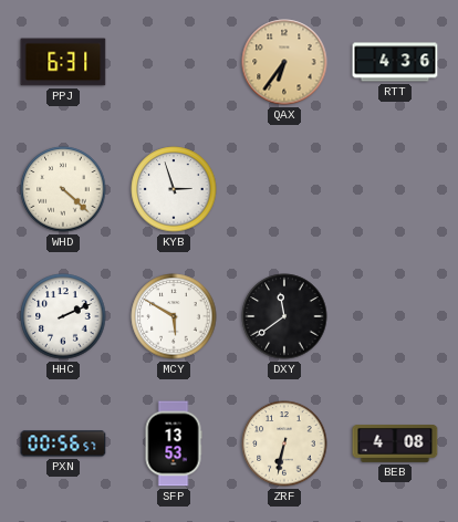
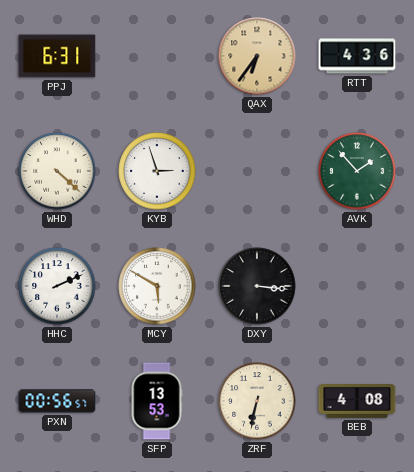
AVK: none -> 1:53
DXY: 11:39 -> 3:16
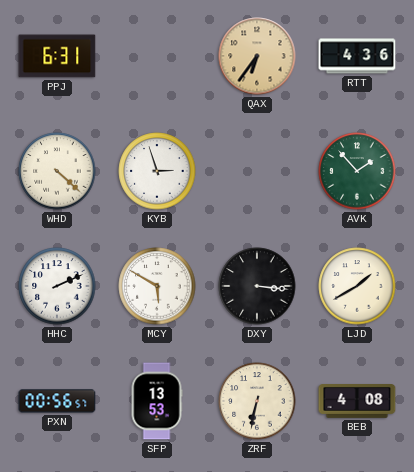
LJD: none -> 1:40
